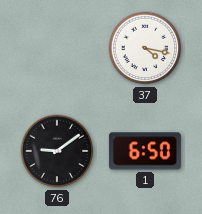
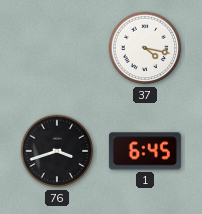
76: 9:09 -> 3:42
1: 6:50 -> 6:45
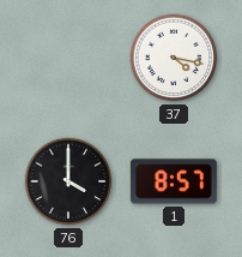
76: 3:42 -> 4:00
1: 6:45 -> 8:57
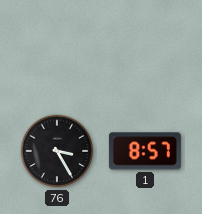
37: 4:17 -> none
76: 4:00 -> 3:25
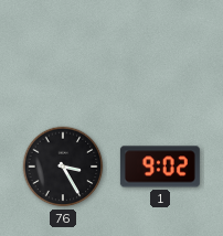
1: 8:57 -> 9:02
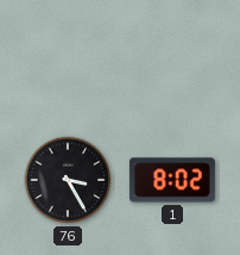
1: 9:02 -> 8:02
